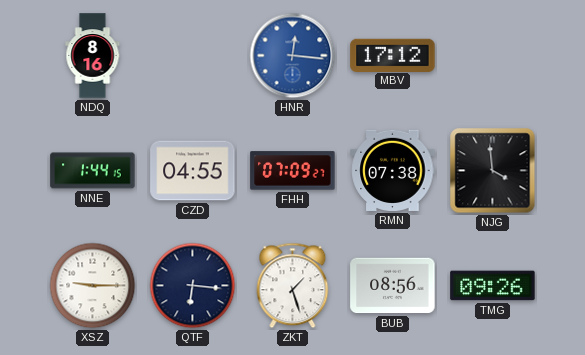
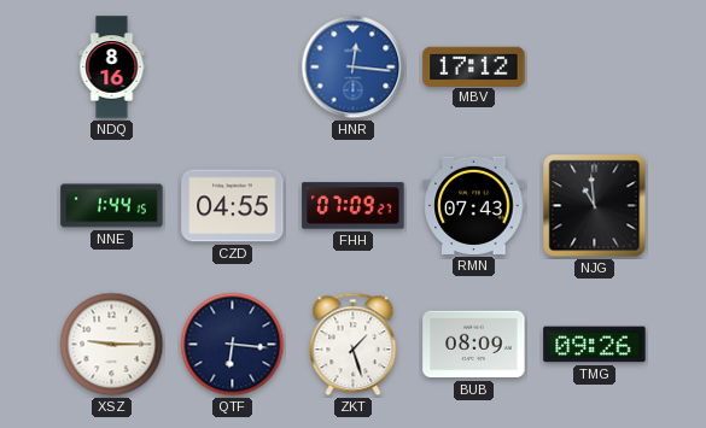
RMN: 07:38 -> 07:43
NJG: 3:59 -> 10:59
BUB: 08:56 -> 08:09
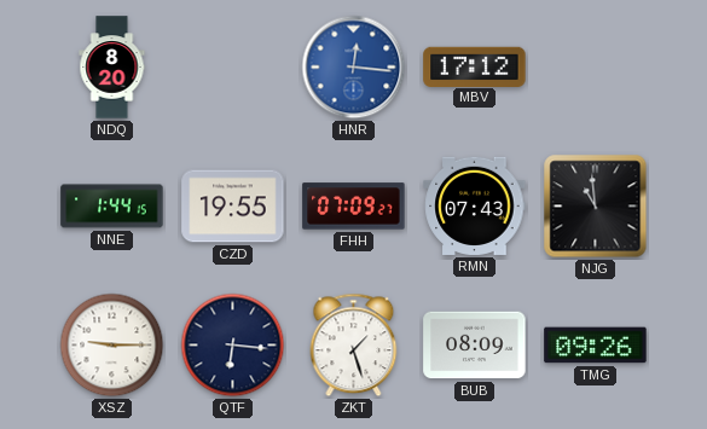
NDQ: 8:16 -> 8:20
CZD: 04:55 -> 19:55
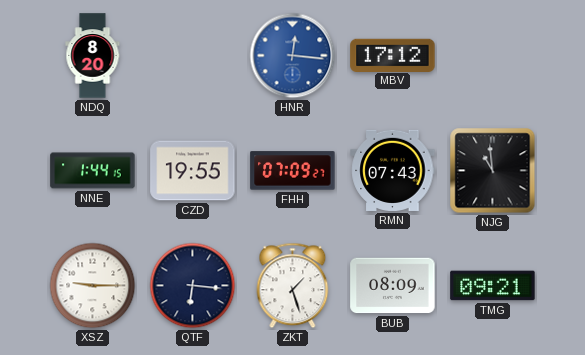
TMG: 09:26 -> 09:21
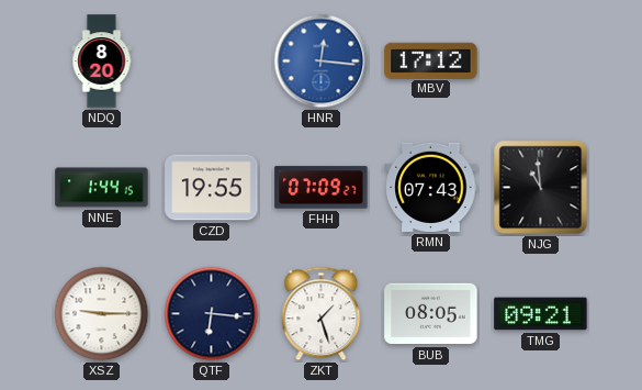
BUB: 08:09 -> 08:05
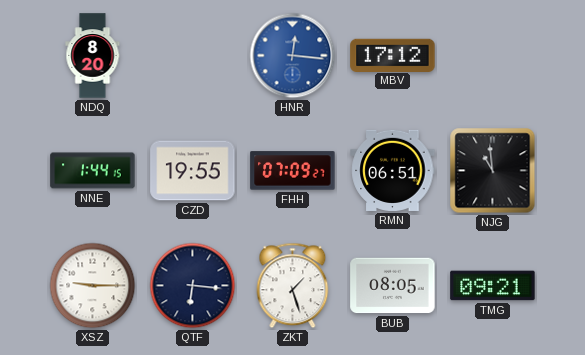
RMN: 07:43 -> 06:51
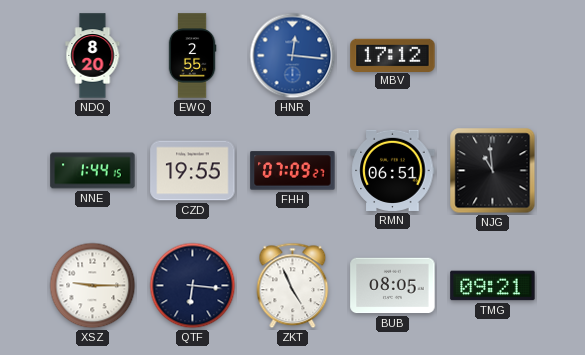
EWQ: none -> 2:55
ZKT: 1:27 -> 4:56
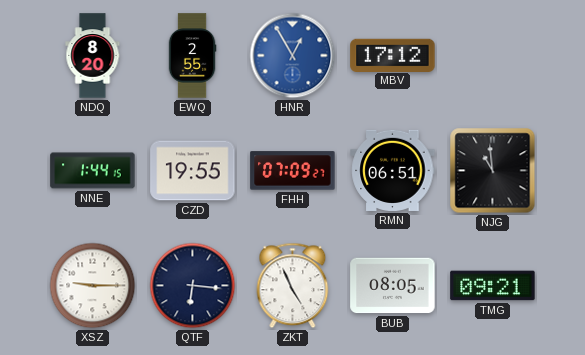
HNR: 12:16 -> 12:55
